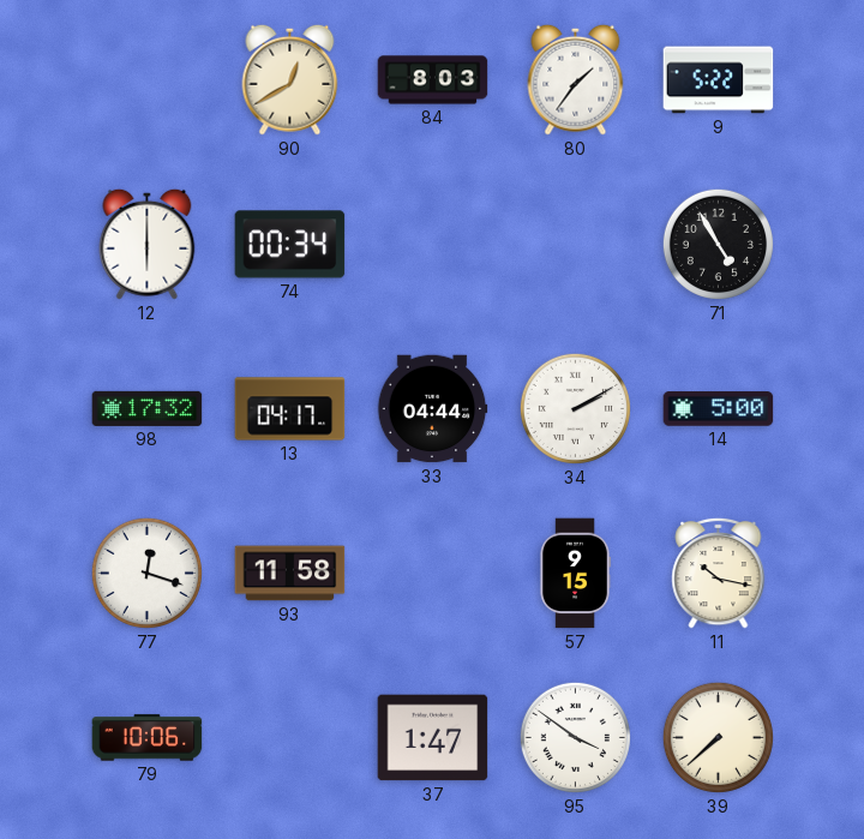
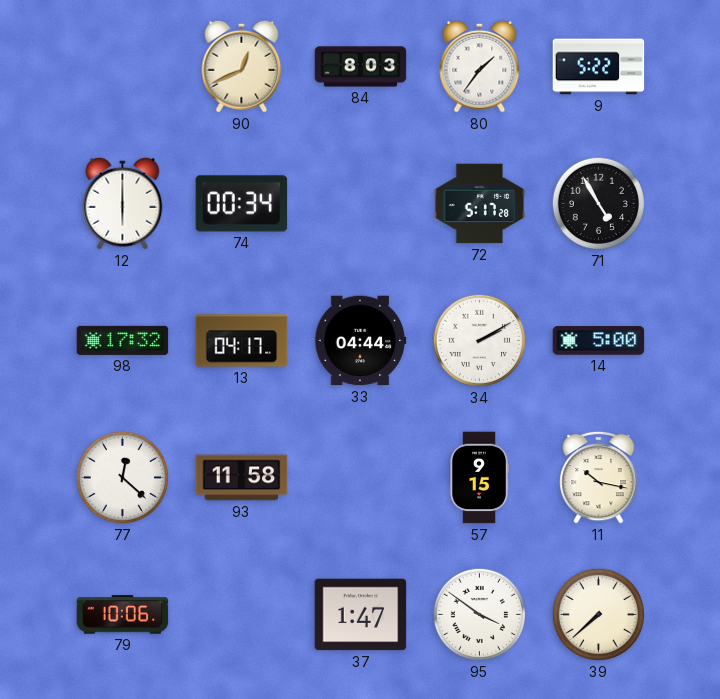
90: 12:40 -> 12:41
72: none -> 5:17
77: 12:18 -> 12:22
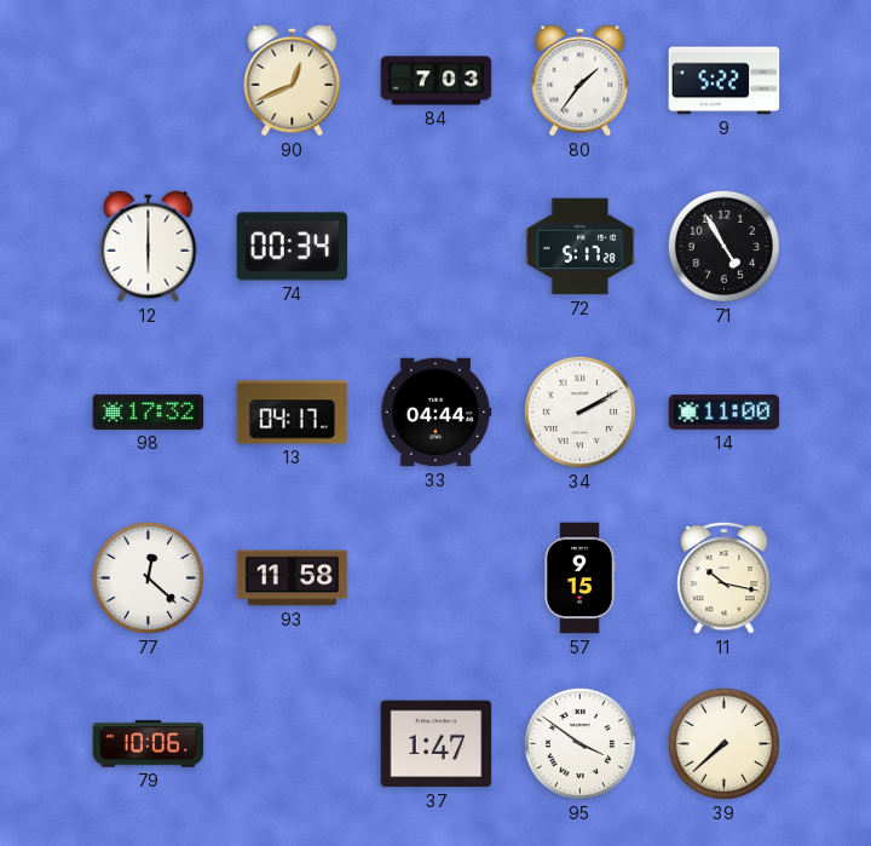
84: 8:03 -> 7:03
14: 5:00 -> 11:00
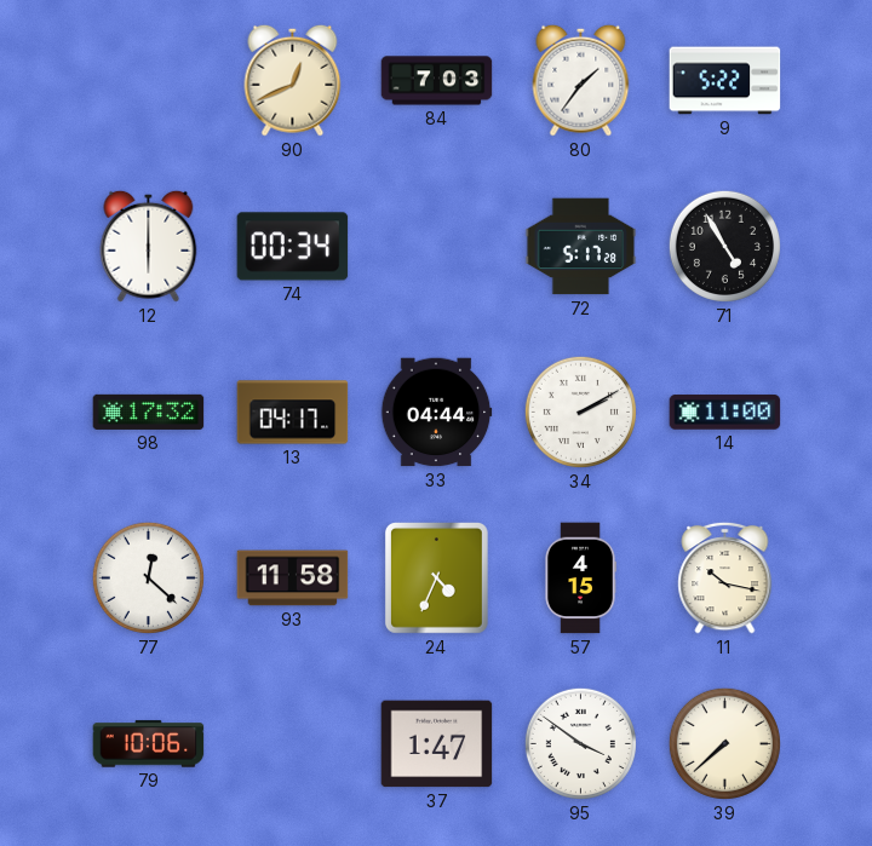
24: none -> 4:34
57: 9:15 -> 4:15
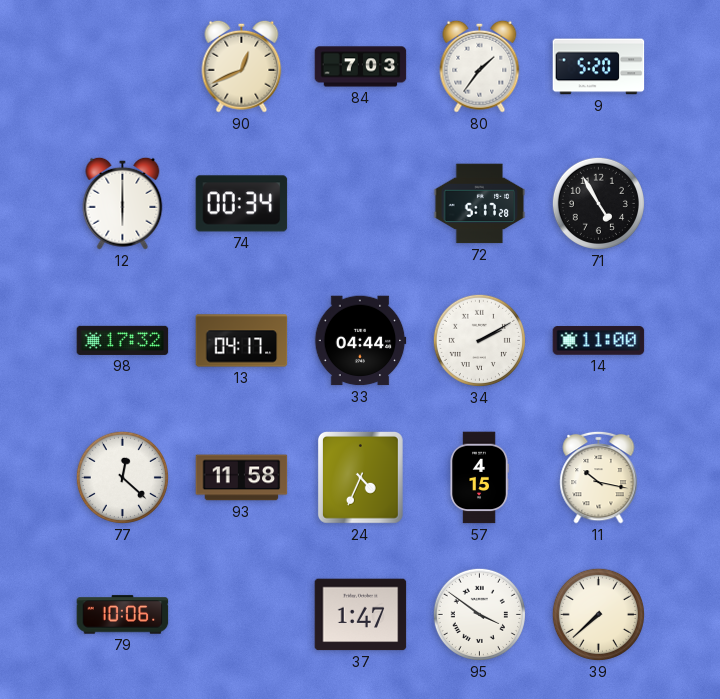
9: 5:22 -> 5:20
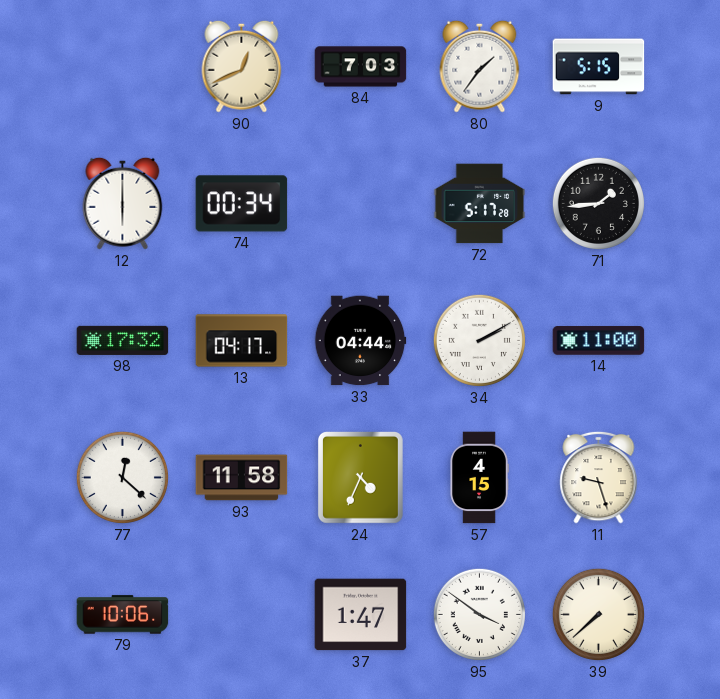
9: 5:20 -> 5:15
71: 4:55 -> 1:44
11: 10:17 -> 9:27
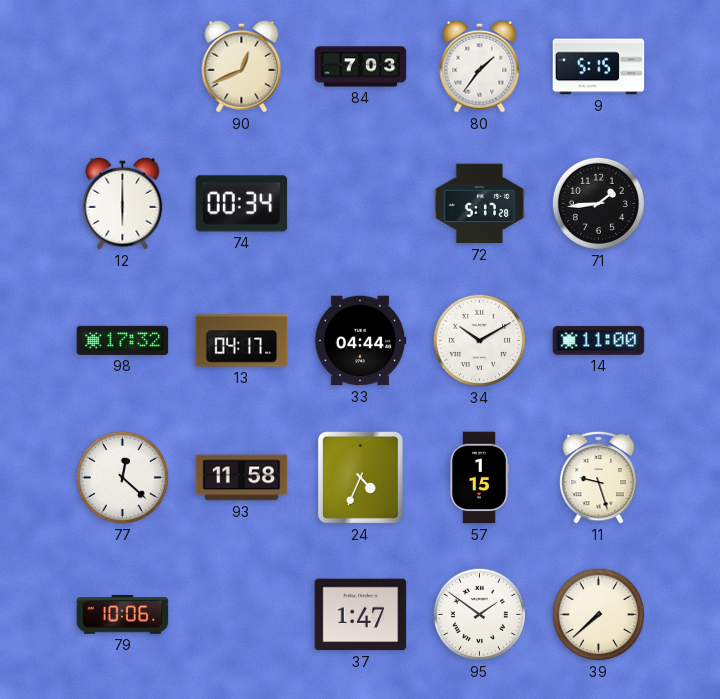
34: 2:10 -> 10:10
57: 4:15 -> 1:15
95: 3:51 -> 1:51
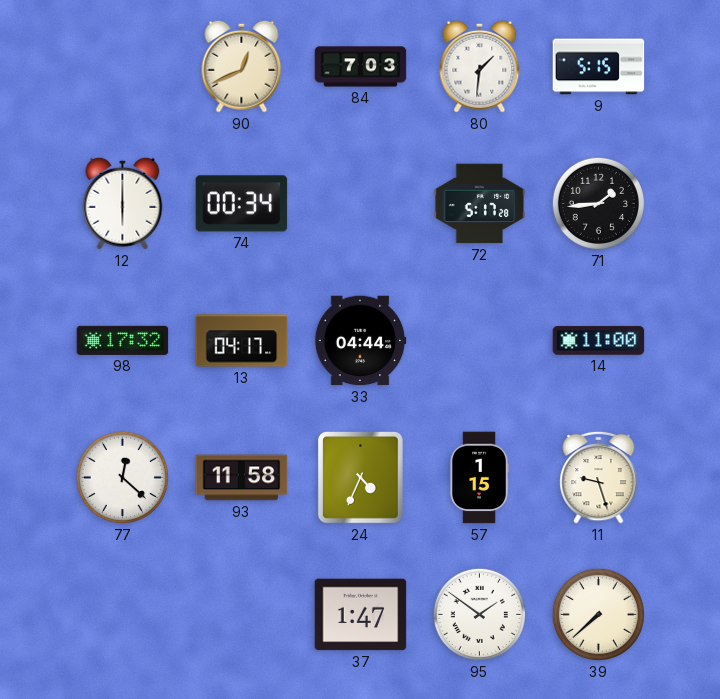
80: 1:36 -> 1:31
34: 10:10 -> none
79: 10:06 -> none
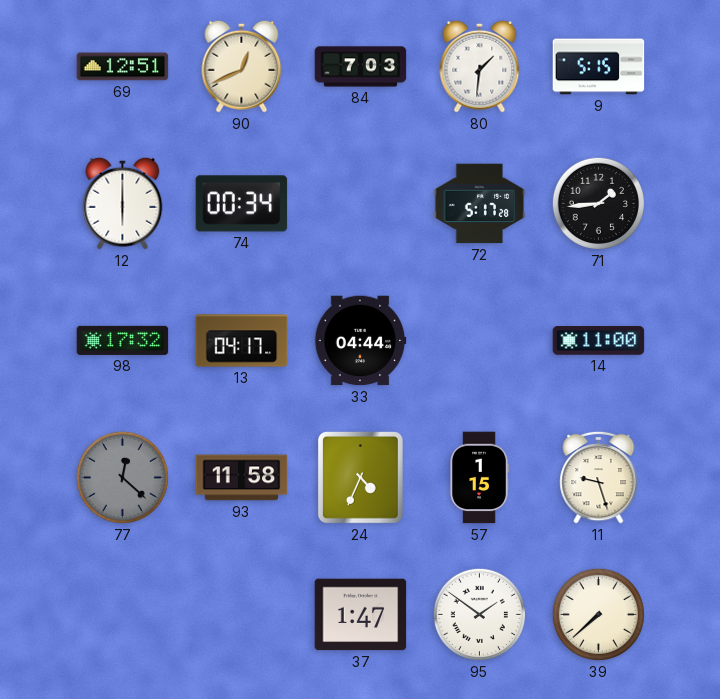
69: none -> 12:51
77 dial: white -> grey
